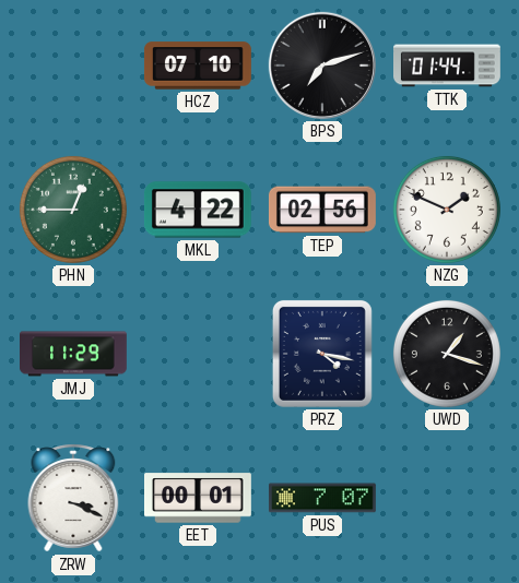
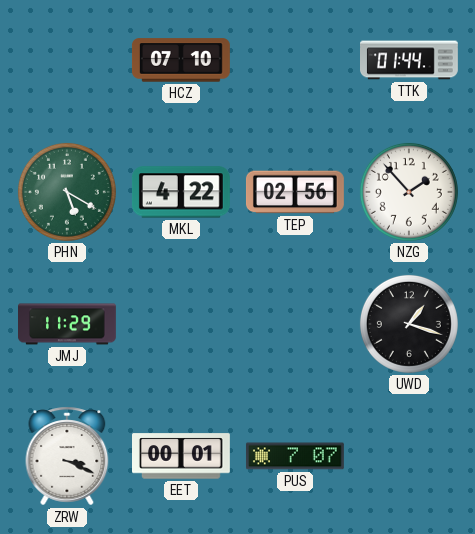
BPS: 7:12 -> none
PHN: 12:45 -> 5:20
NZG: 1:49 -> 1:53
PRZ: 4:17 -> none
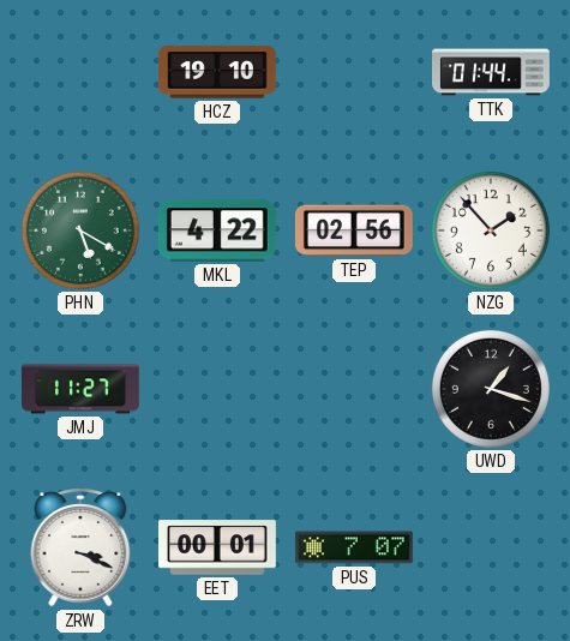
HCZ: 07:10 -> 19:10
JMJ: 11:29 -> 11:27
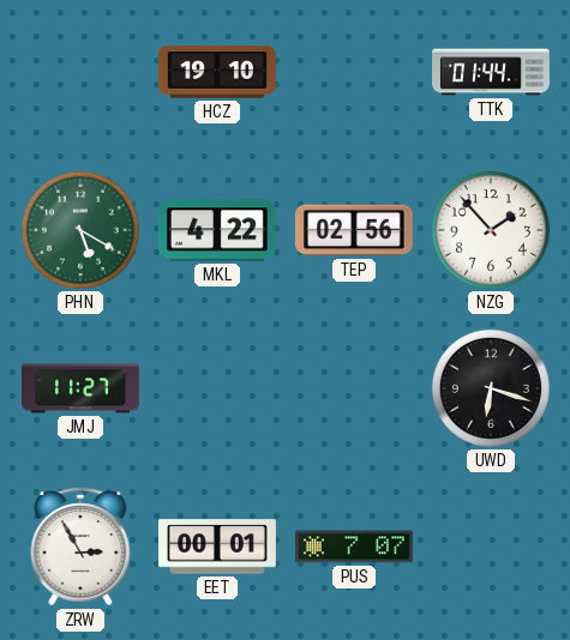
UWD: 1:18 -> 6:18
ZRW: 3:19 -> 2:55
